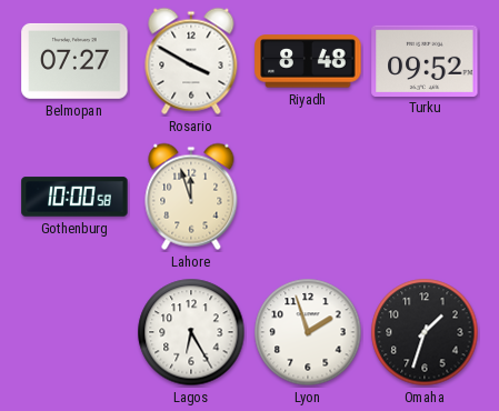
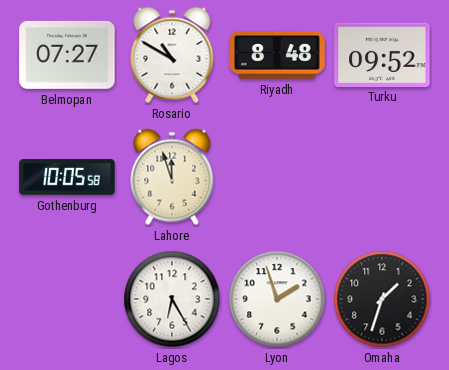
Rosario: 3:50 -> 10:50
Gothenburg: 10:00 -> 10:05
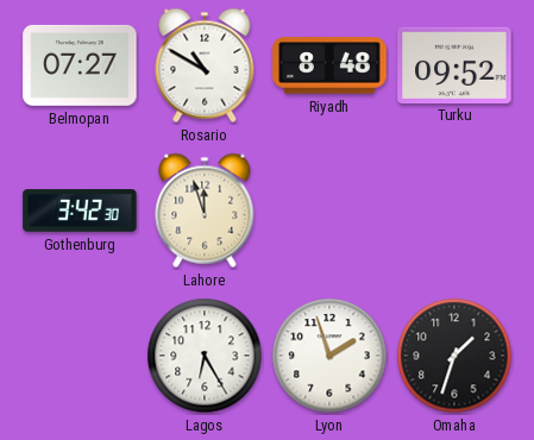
Gothenburg: 10:05 -> 3:42
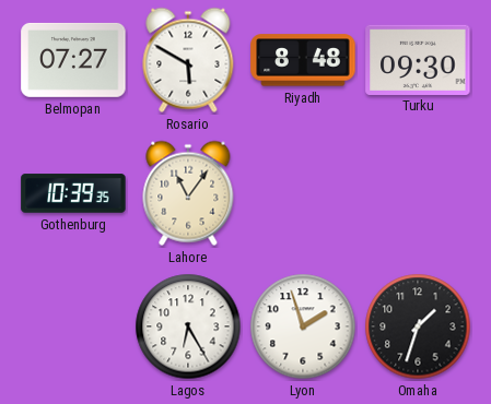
Rosario: 10:50 -> 5:50
Turku: 09:52 -> 09:30
Gothenburg: 3:42 -> 10:39
Lahore: 11:57 -> 11:06
